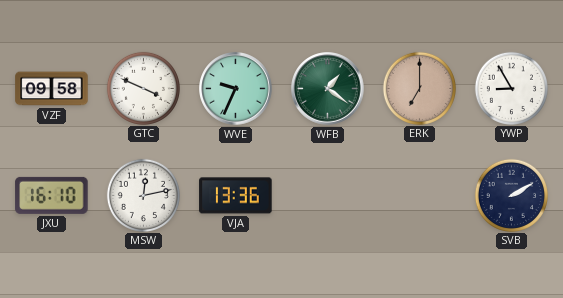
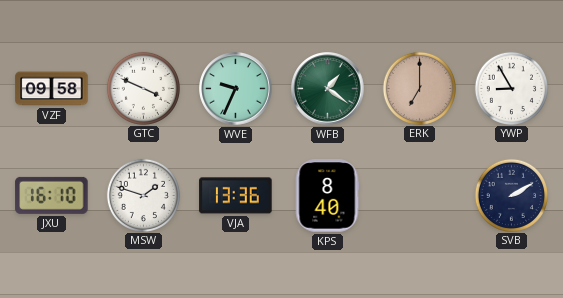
MSW: 12:13 -> 1:48
KPS: none -> 8:40
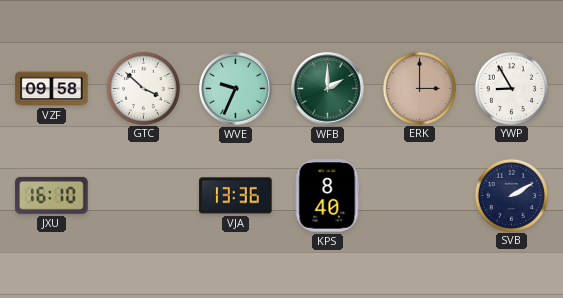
GTC: 3:49 -> 3:52
WFB: 1:21 -> 2:00
ERK: 7:00 -> 3:00
MSW: 1:48 -> none
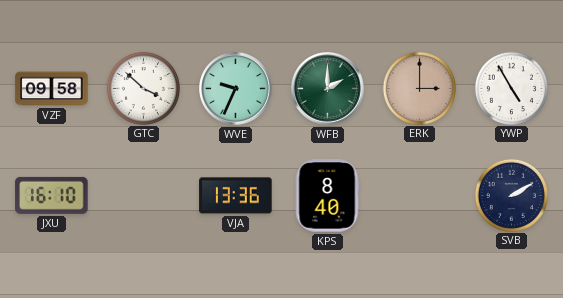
YWP: 8:55 -> 4:55
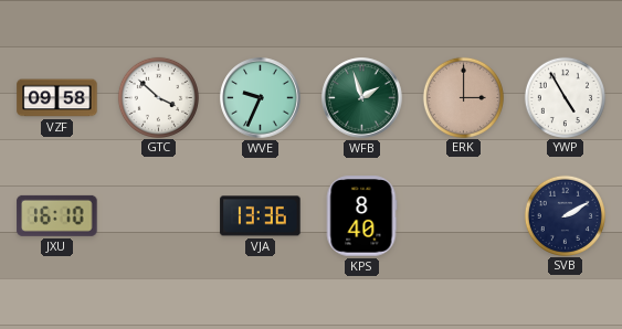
WFB: 2:00 -> 1:57
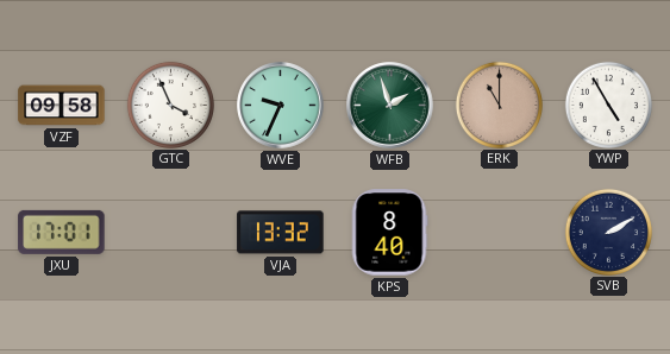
GTC: 3:52 -> 3:56
ERK: 3:00 -> 11:00
JXU: 16:10 -> 17:01
VJA: 13:36 -> 13:32
